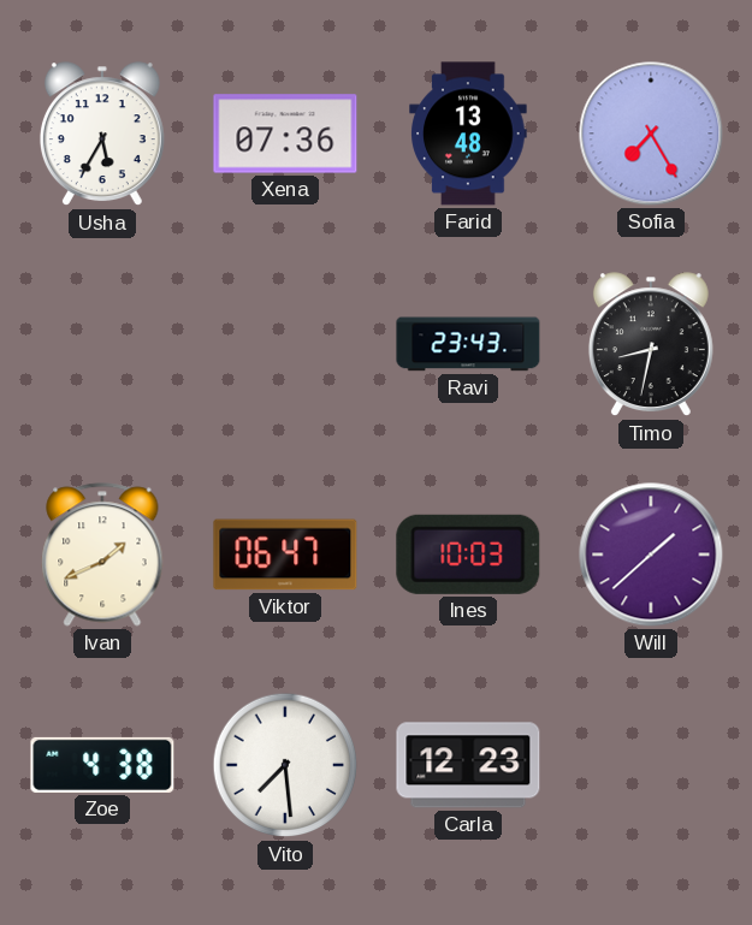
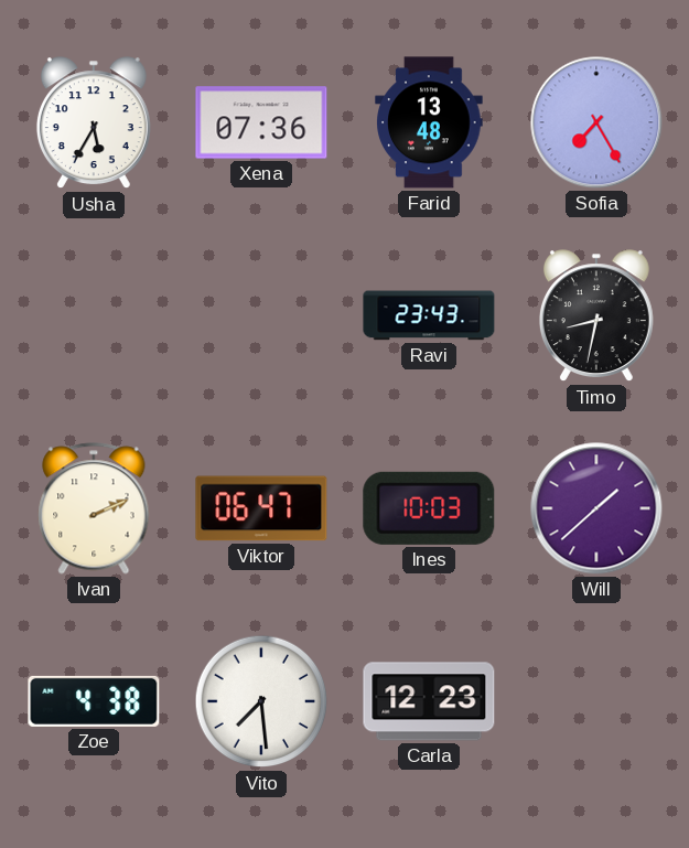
Ivan: 1:41 -> 2:11
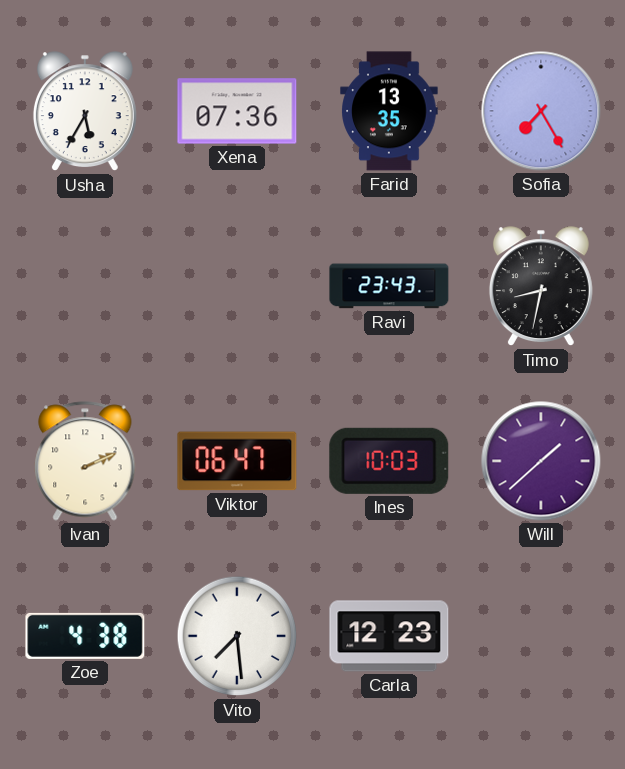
Farid: 13:48 -> 13:35
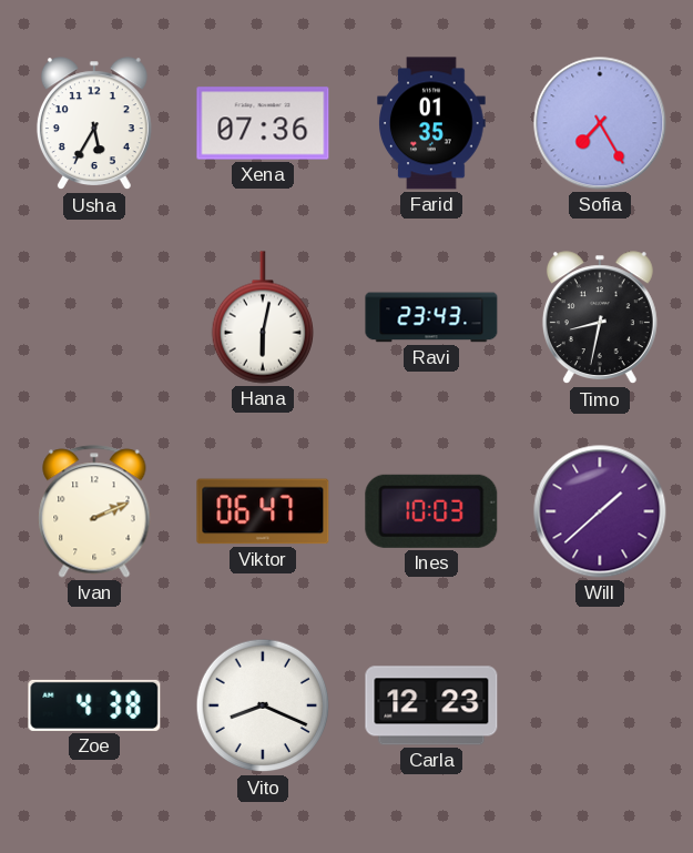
Farid: 13:35 -> 01:35
Hana: none -> 6:02
Vito: 7:29 -> 8:19
